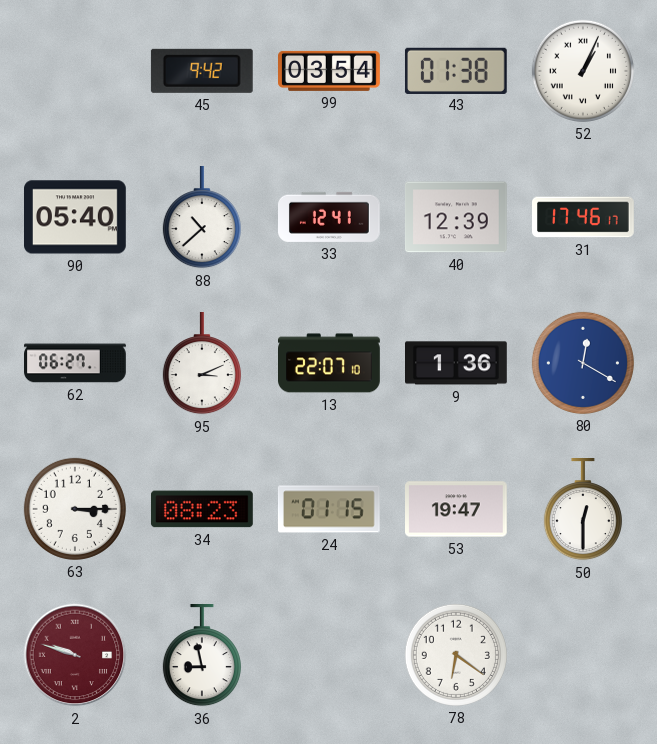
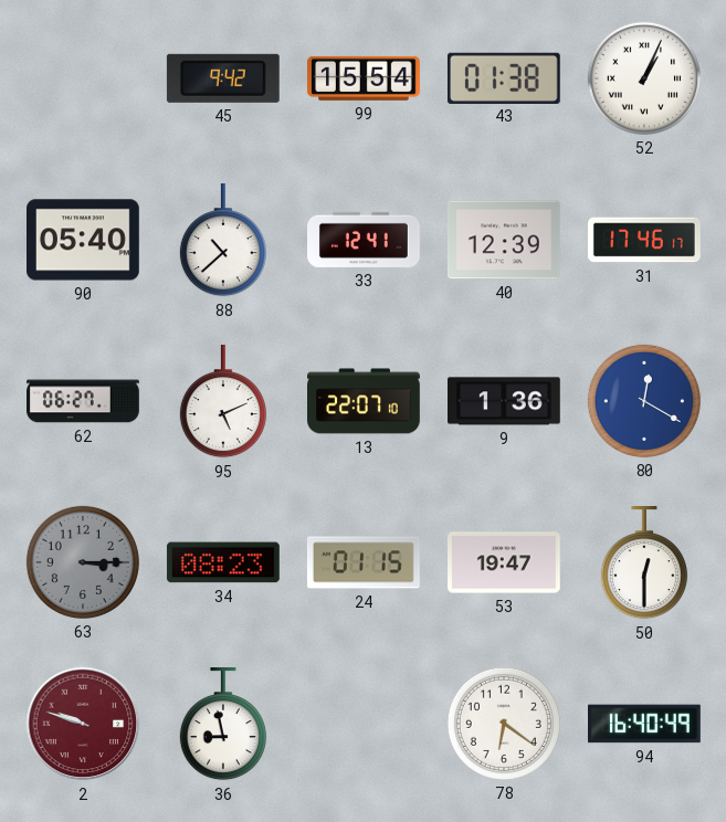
99: 03:54 -> 15:54
95: 3:11 -> 5:11
63 dial: white -> grey
94: none -> 16:40
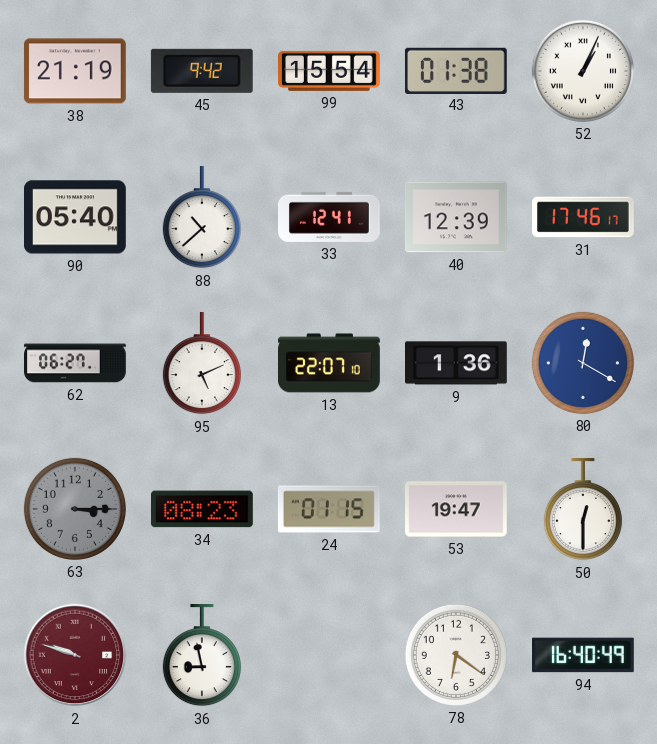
38: none -> 21:19
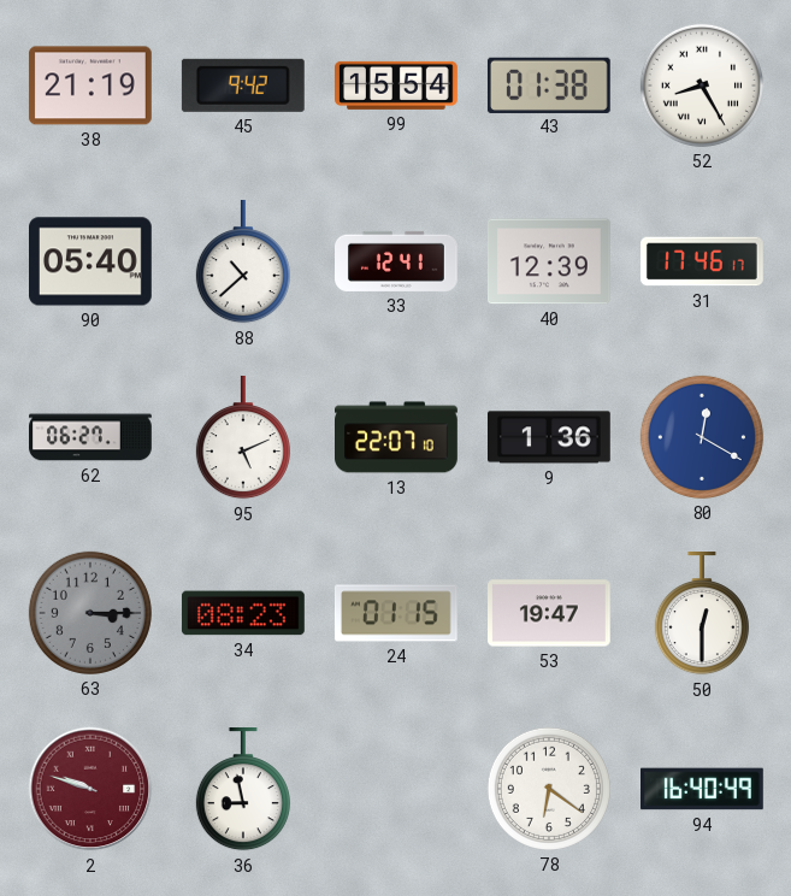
52: 1:04 -> 8:25
